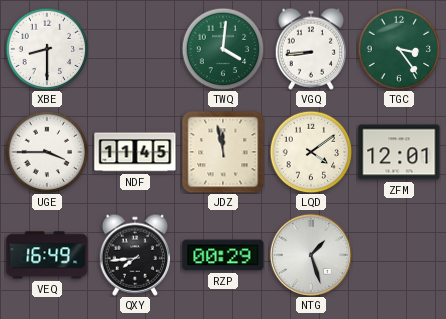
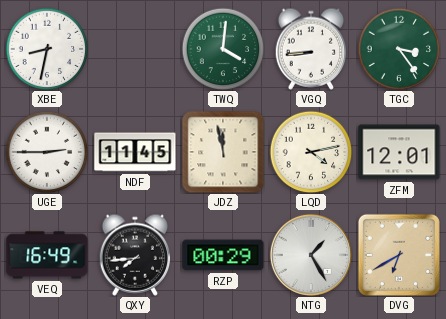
XBE: 8:30 -> 8:32
UGE: 3:45 -> 2:45
LQD: 4:09 -> 4:13
NTG: 1:27 -> 1:25
DVG: none -> 6:40
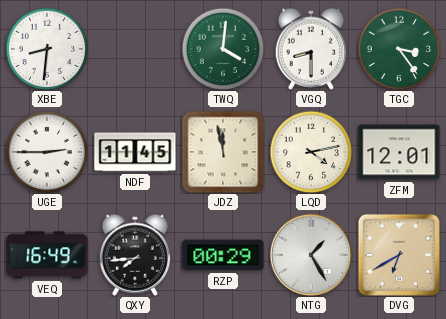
XBE: 8:32 -> 8:31
VGQ: 8:44 -> 8:30
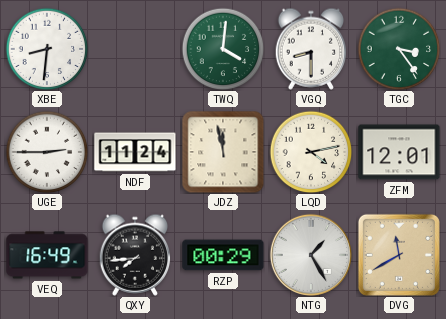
NDF: 11:45 -> 11:24
DVG: 6:40 -> 11:40
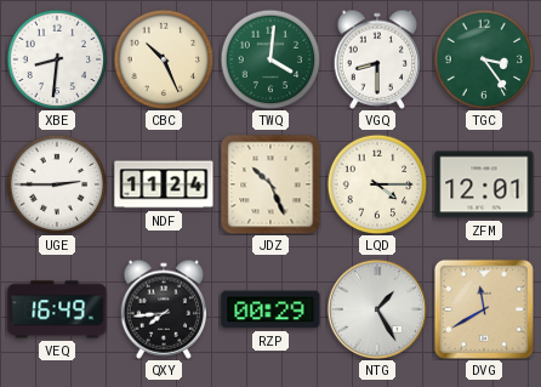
CBC: none -> 10:26
JDZ: 11:58 -> 10:26
LQD: 4:13 -> 4:15
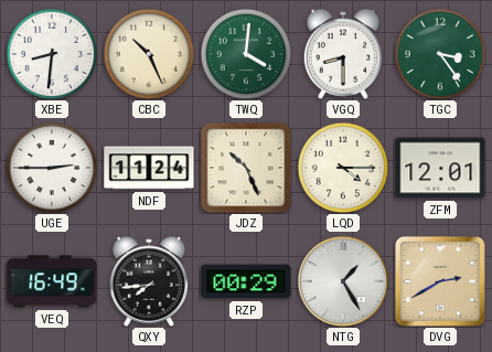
DVG: 11:40 -> 2:40
